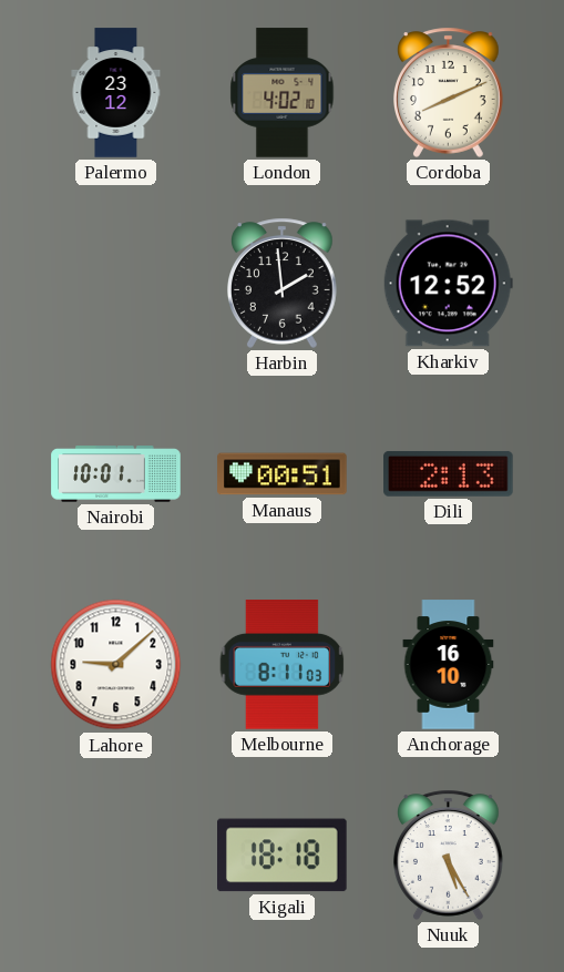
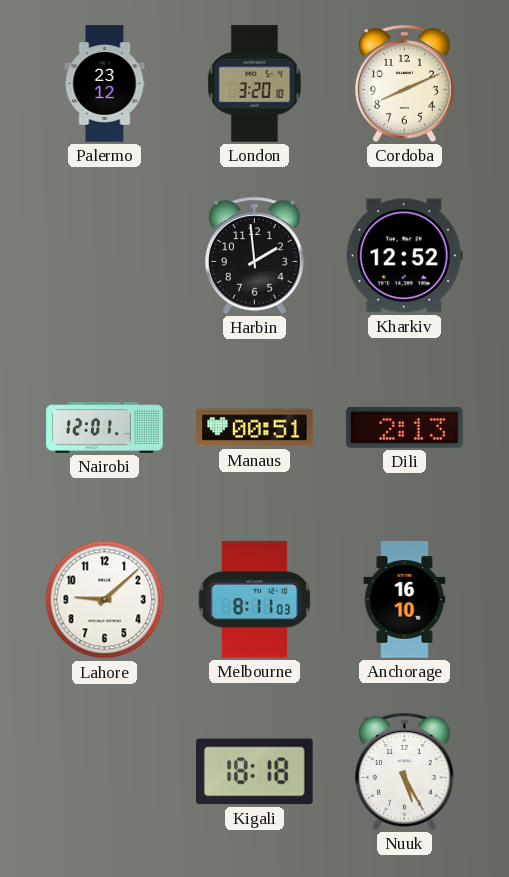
London: 4:02 -> 3:20
Nairobi: 10:01 -> 12:01
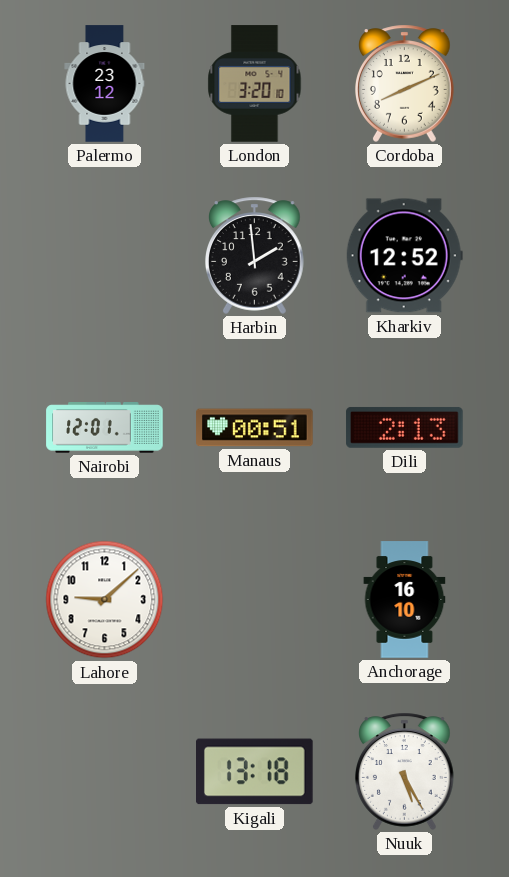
Melbourne: 8:11 -> none
Kigali: 18:18 -> 13:18
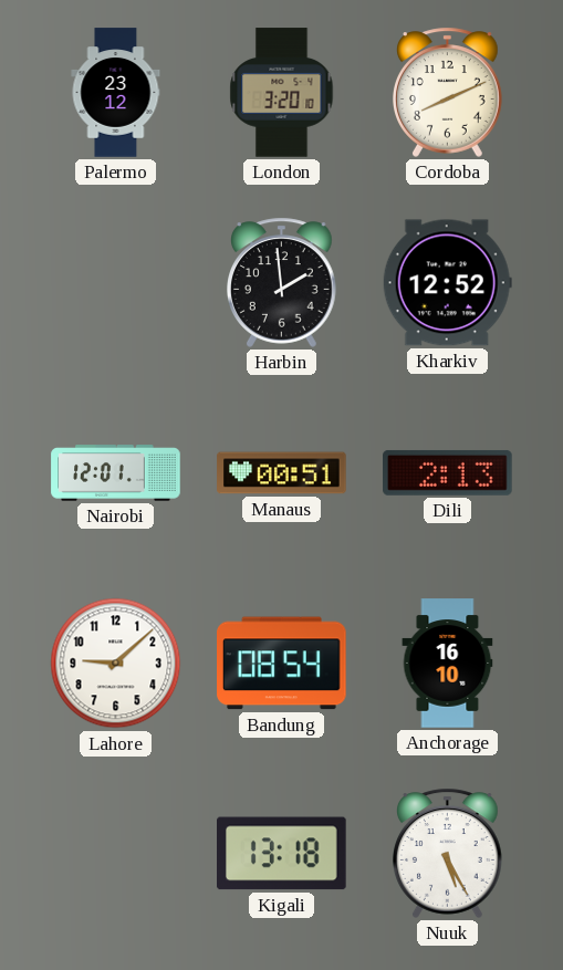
Bandung: none -> 08:54
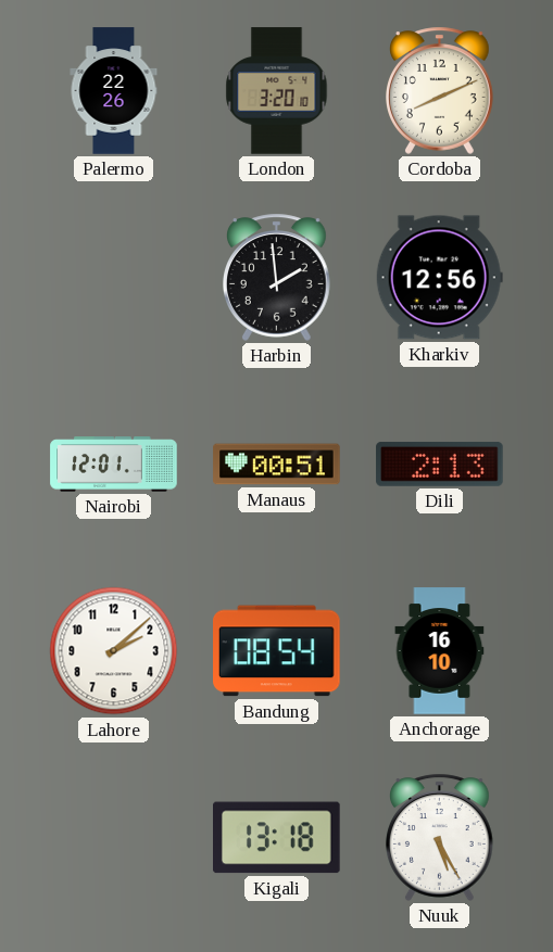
Palermo: 23:12 -> 22:26
Kharkiv: 12:52 -> 12:56
Lahore: 9:08 -> 2:08
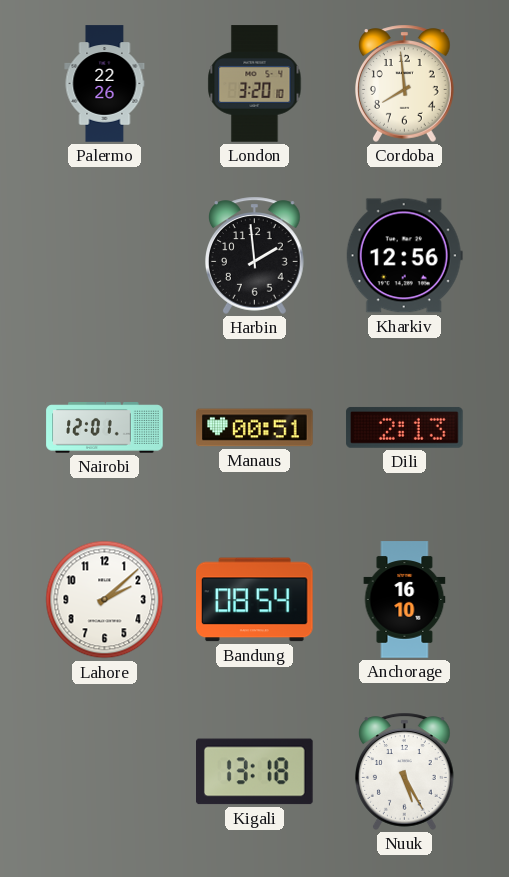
Cordoba: 8:11 -> 7:59
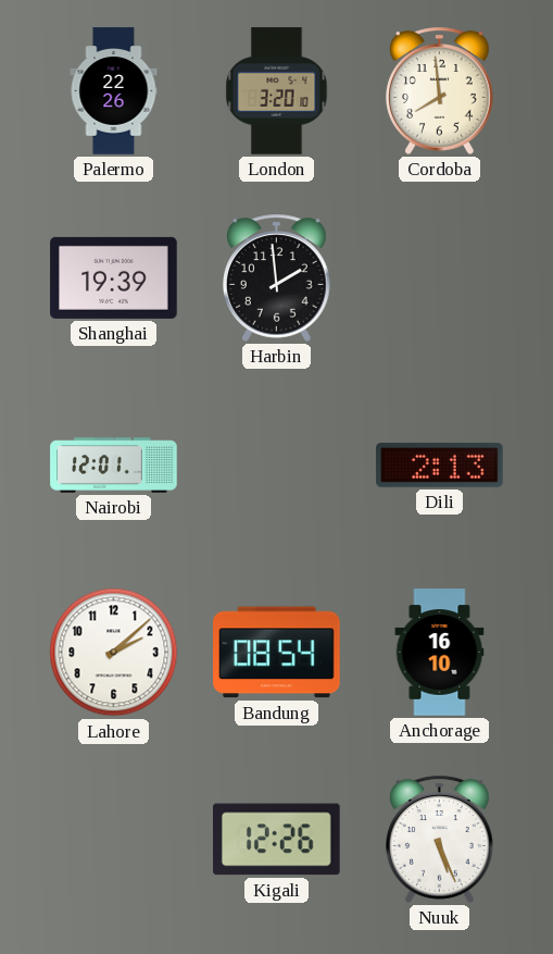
Shanghai: none -> 19:39
Kharkiv: 12:56 -> none
Manaus: 00:51 -> none
Kigali: 13:18 -> 12:26
Nuuk: 5:25 -> 5:26
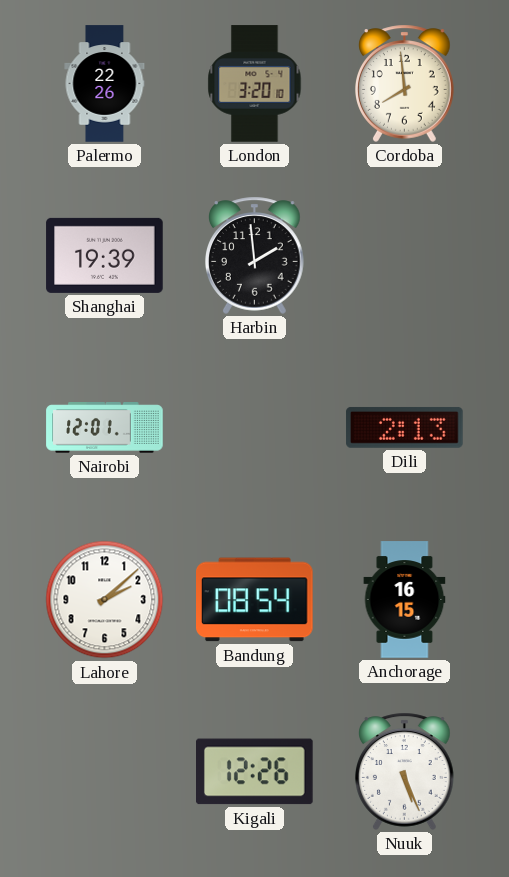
Anchorage: 16:10 -> 16:15
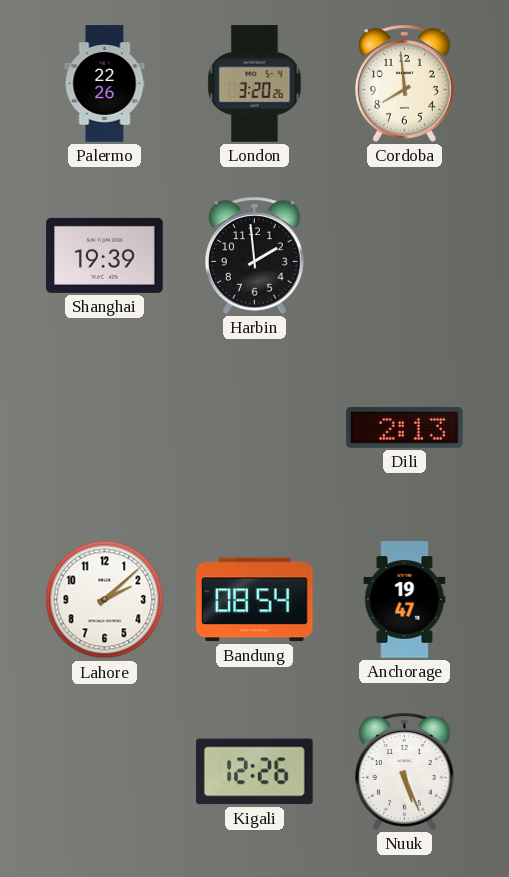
London: 3:20:10 -> 3:20:26
Nairobi: 12:01 -> none
Anchorage: 16:15 -> 19:47
